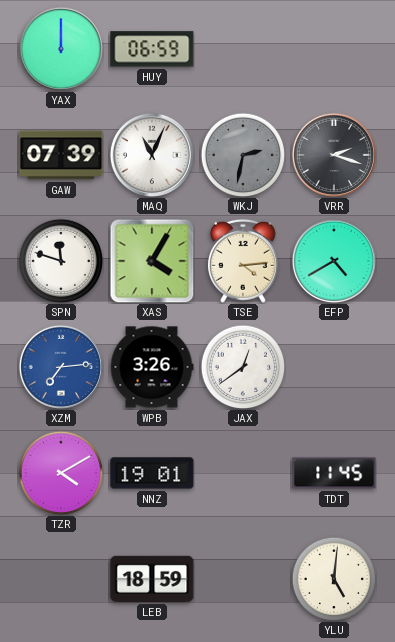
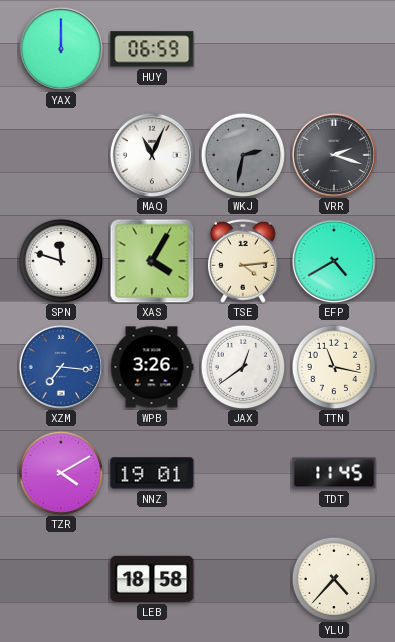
GAW: 07:39 -> none
XZM: 7:14 -> 7:16
TTN: none -> 11:17
LEB: 18:59 -> 18:58
YLU: 5:01 -> 4:37
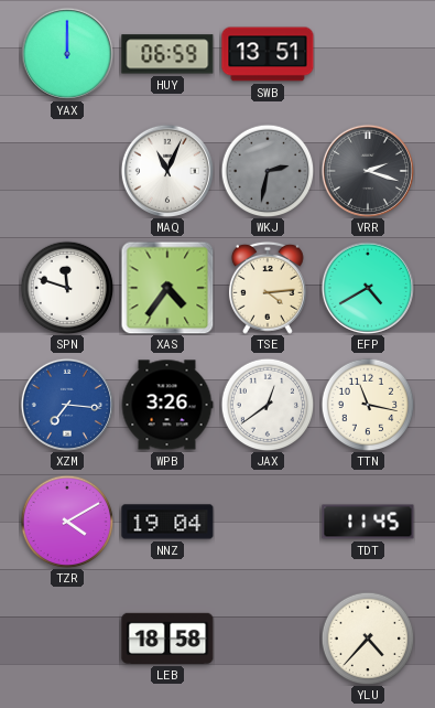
SWB: none -> 13:51
XAS: 4:05 -> 4:36
NNZ: 19:01 -> 19:04
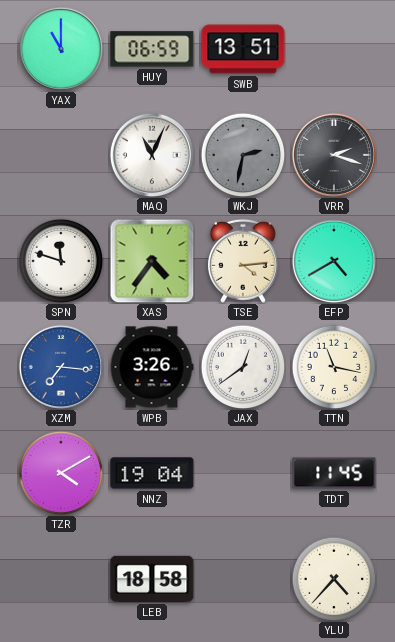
YAX: 12:00 -> 11:00
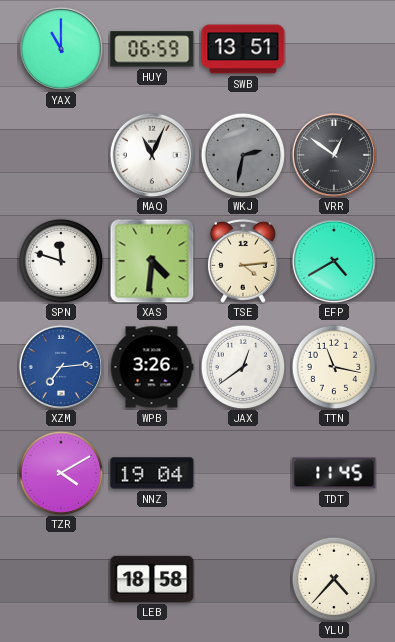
VRR: 2:18 -> 12:51
XAS: 4:36 -> 4:31
XZM: 7:16 -> 7:14
